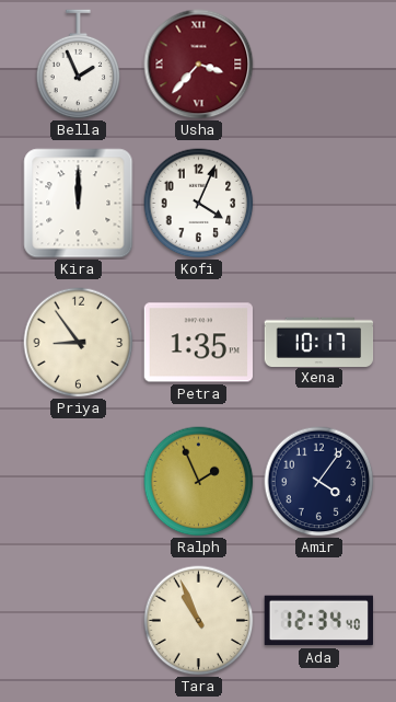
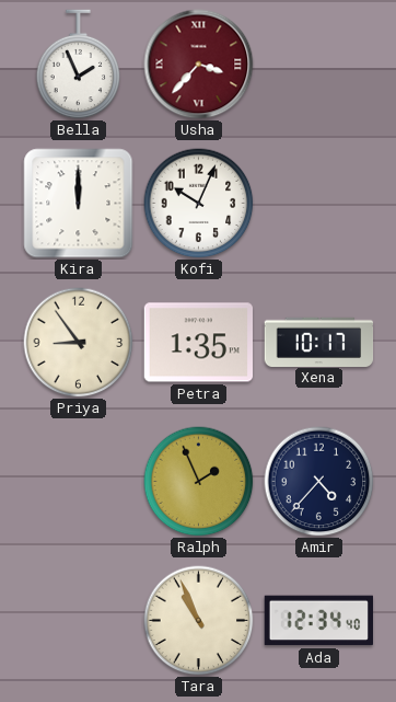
Kofi: 4:04 -> 10:04
Amir: 4:06 -> 4:37
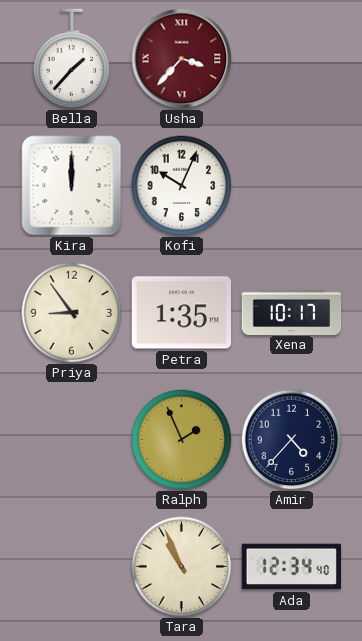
Bella: 1:56 -> 1:37
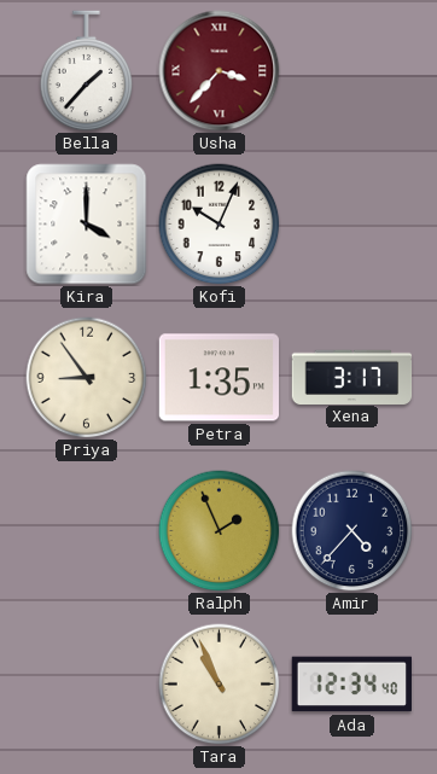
Kira: 12:00 -> 4:00
Xena: 10:17 -> 3:17
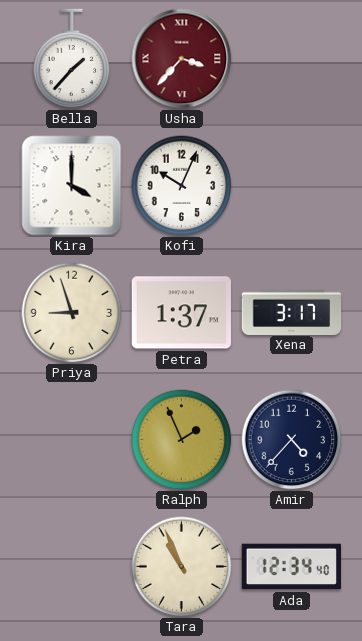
Priya: 8:54 -> 8:57
Petra: 1:35 -> 1:37
